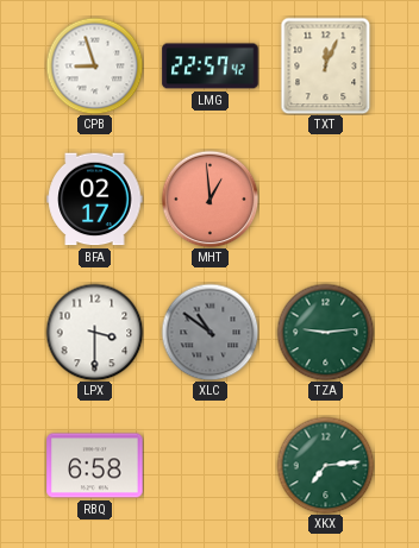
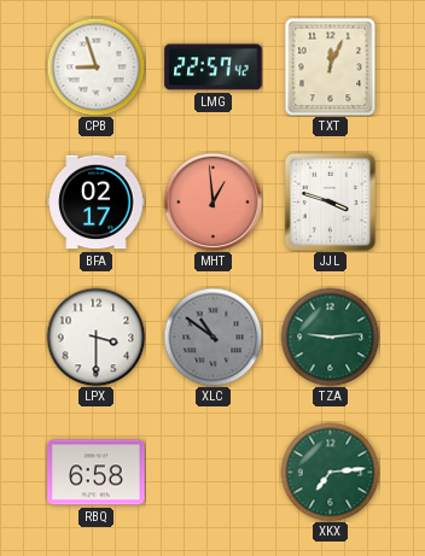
JJL: none -> 3:48
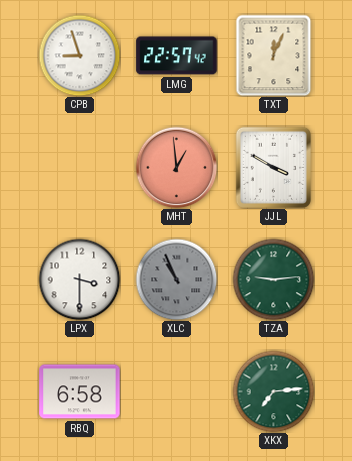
BFA: 02:17 -> none
JJL: 3:48 -> 3:50
XLC: 10:51 -> 10:56
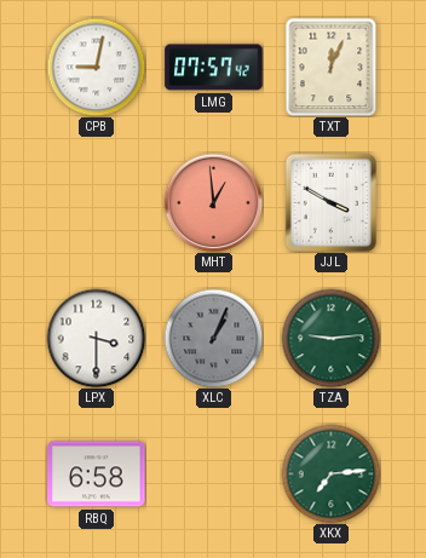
CPB: 8:57 -> 9:02
LMG: 22:57 -> 07:57
XLC: 10:56 -> 1:04
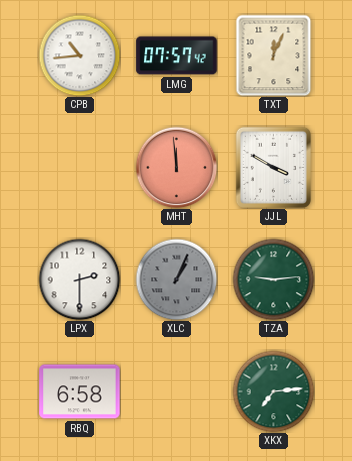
CPB: 9:02 -> 10:44
MHT: 12:59 -> 11:59
LPX: 3:30 -> 2:30
